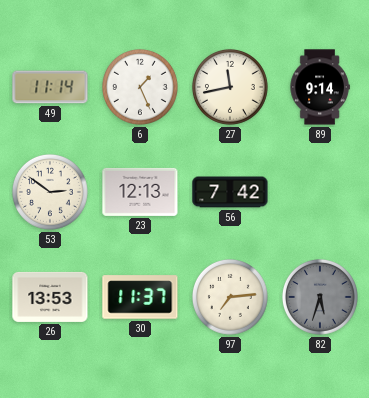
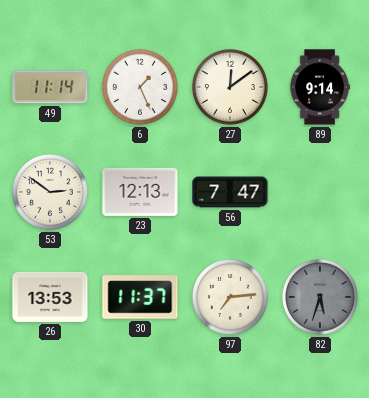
27: 11:43 -> 12:09
56: 7:42 -> 7:47
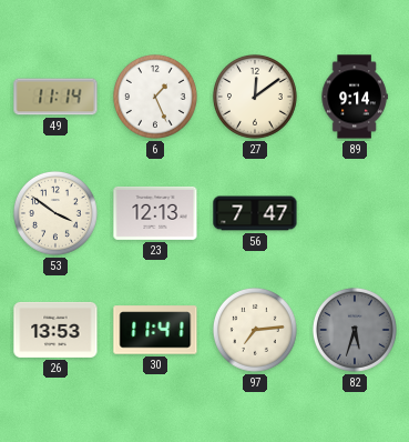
53: 2:51 -> 3:51
30: 11:37 -> 11:41
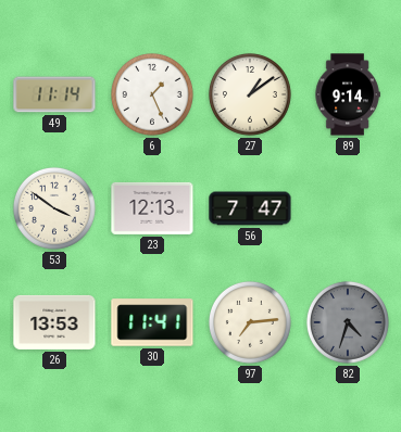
27: 12:09 -> 1:09
82: 5:33 -> 4:33
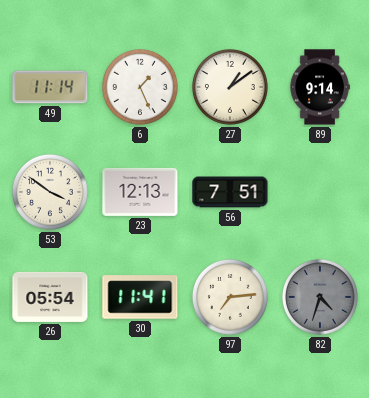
56: 7:47 -> 7:51
26: 13:53 -> 05:54
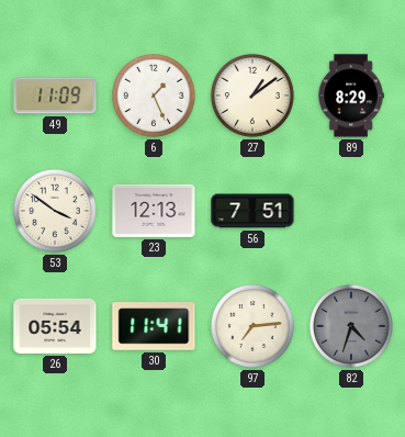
49: 11:14 -> 11:09
89: 9:14 -> 8:29
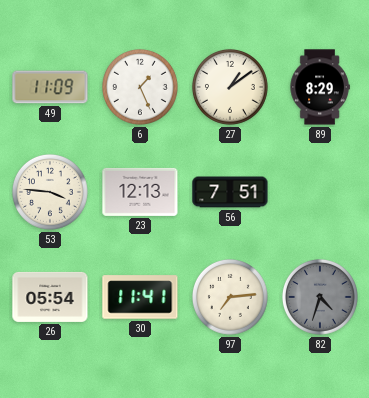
53: 3:51 -> 3:46
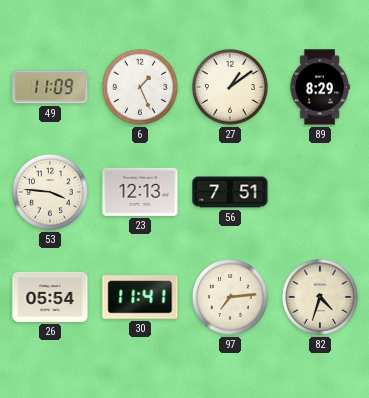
82 dial: grey -> cream
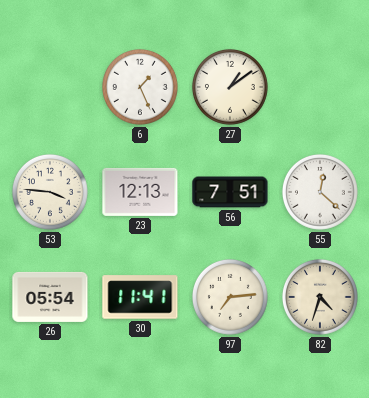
49: 11:09 -> none
89: 8:29 -> none
55: none -> 12:22
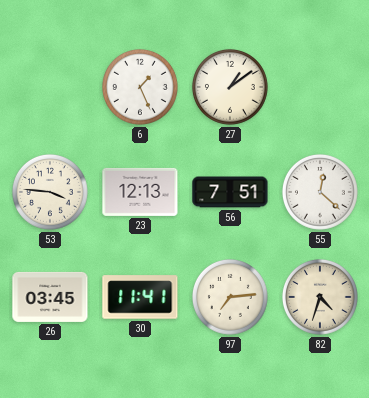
26: 05:54 -> 03:45
